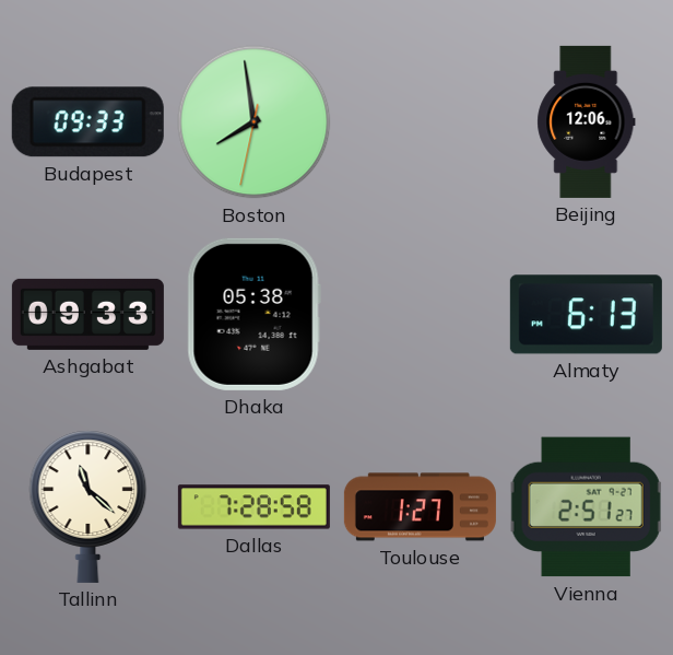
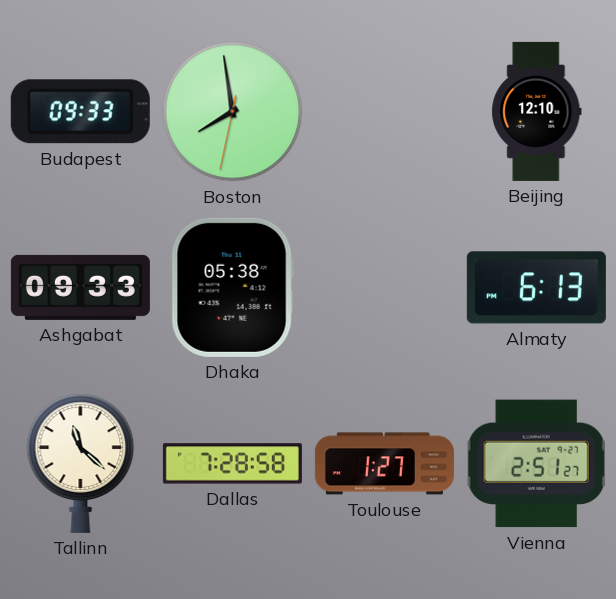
Beijing: 12:06 -> 12:10
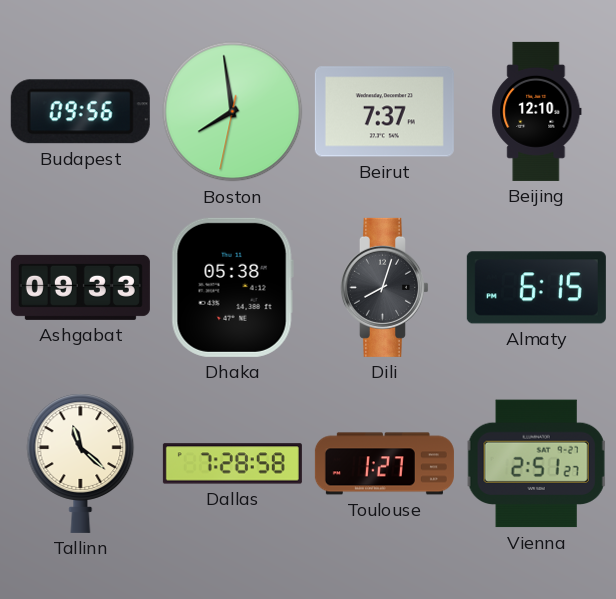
Budapest: 09:33 -> 09:56
Beirut: none -> 7:37
Dili: none -> 8:03
Almaty: 6:13 -> 6:15
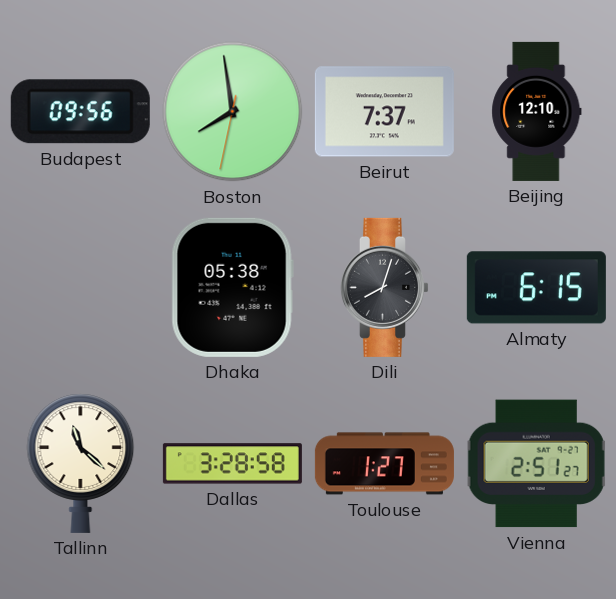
Ashgabat: 09:33 -> none
Dallas: 7:28 -> 3:28
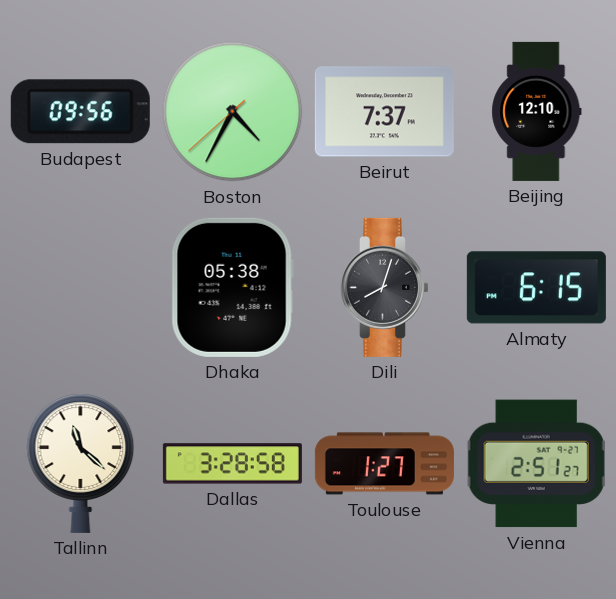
Boston: 7:58 -> 4:34
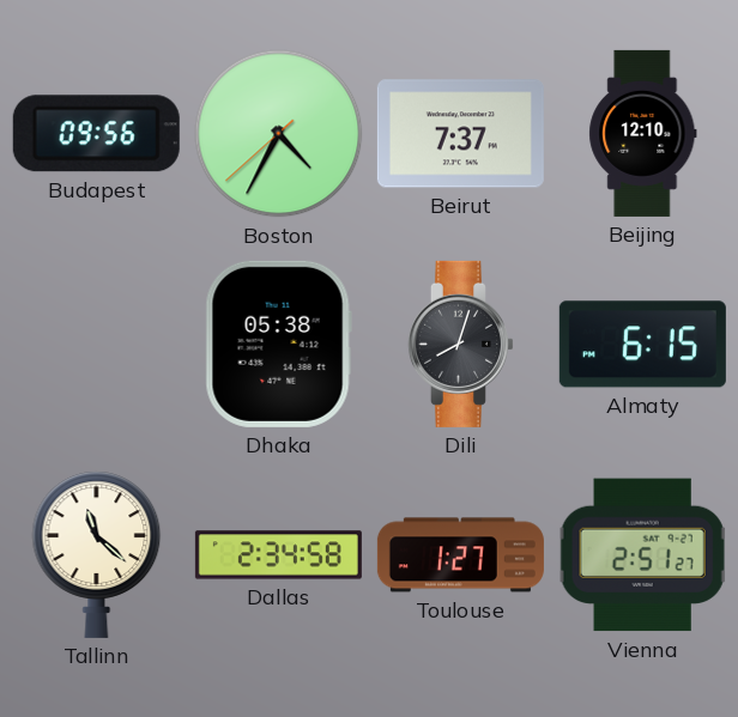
Dallas: 3:28 -> 2:34
